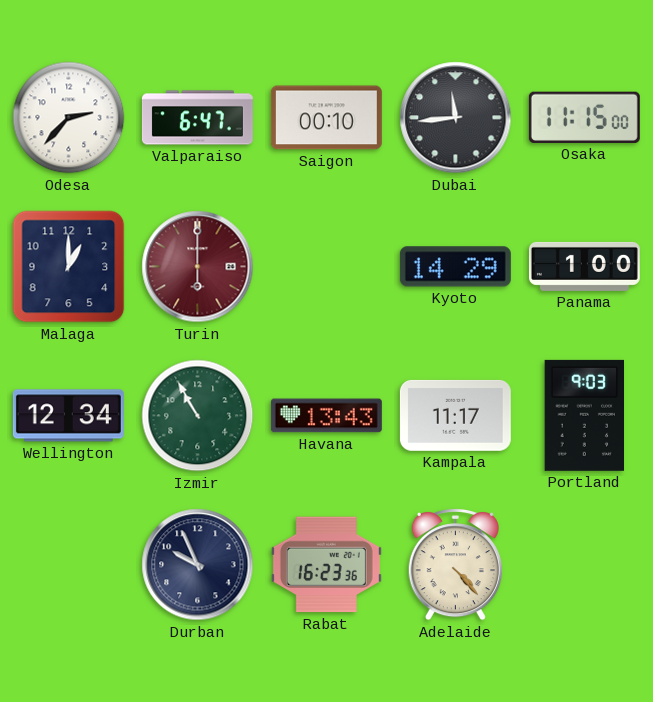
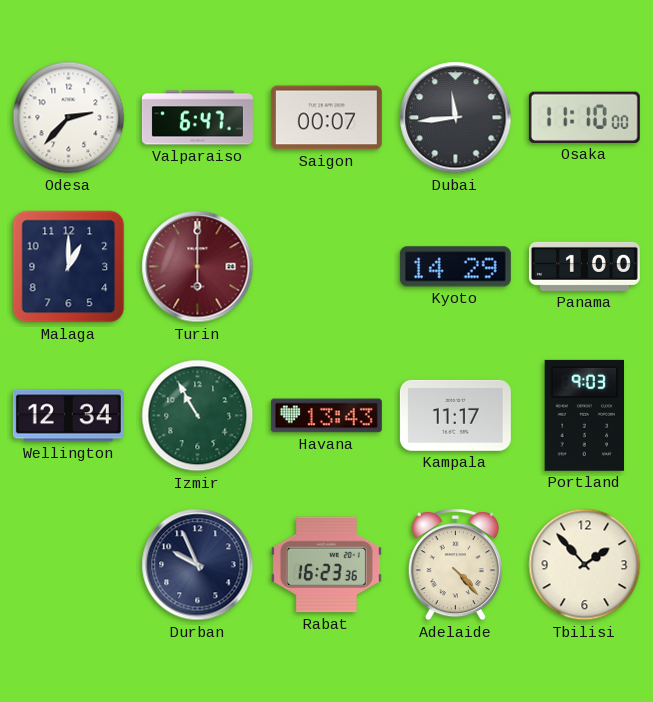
Saigon: 00:10 -> 00:07
Osaka: 11:15 -> 11:10
Tbilisi: none -> 1:53
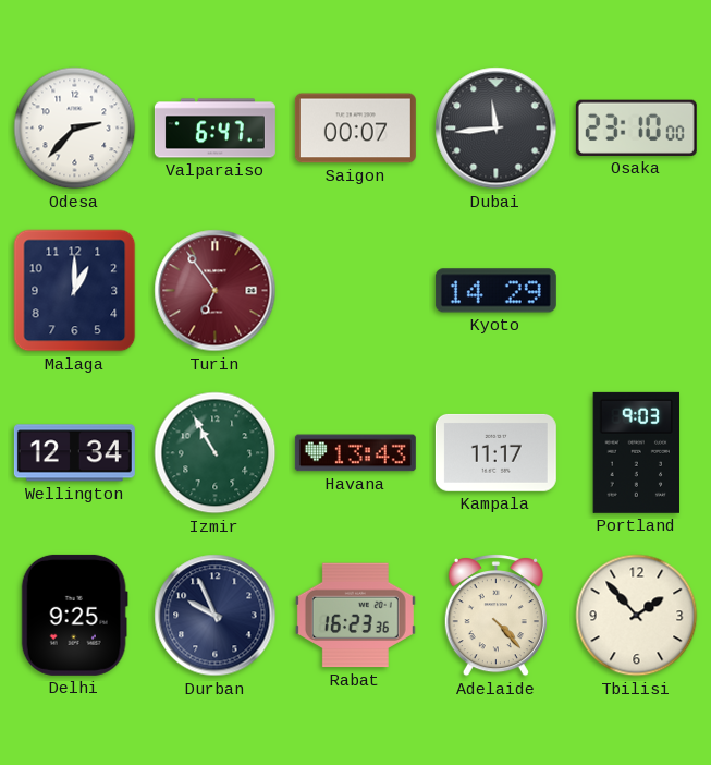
Osaka: 11:10 -> 23:10
Turin: 6:00 -> 6:54
Panama: 1:00 -> none
Delhi: none -> 9:25
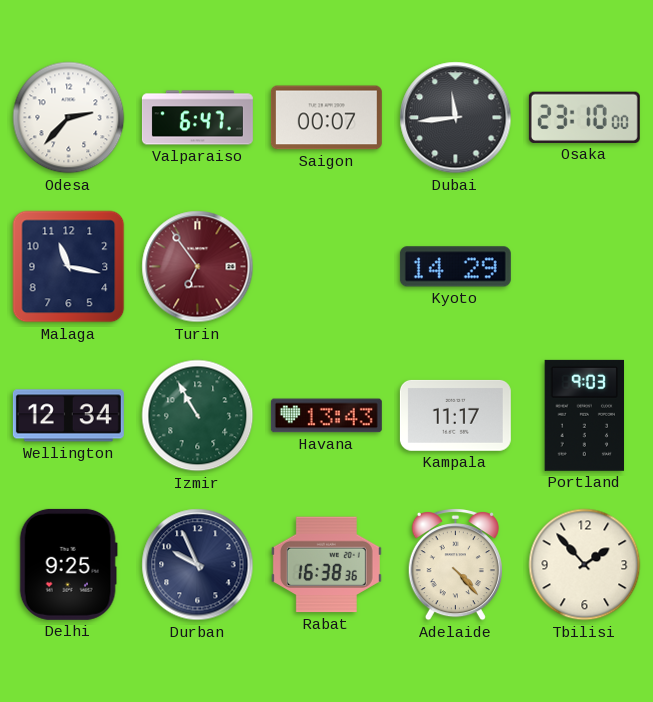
Malaga: 1:00 -> 11:17
Rabat: 16:23 -> 16:38
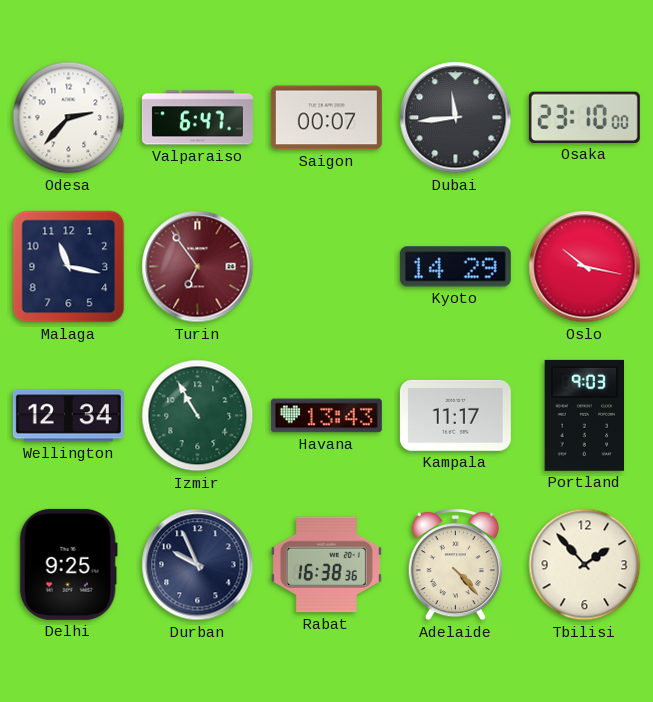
Oslo: none -> 10:17
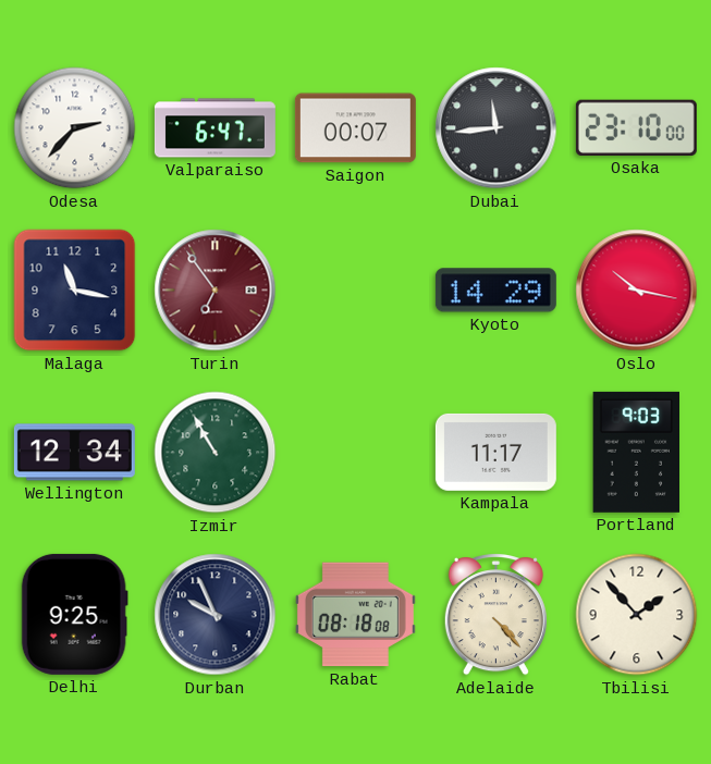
Havana: 13:43 -> none
Rabat: 16:38 -> 08:18
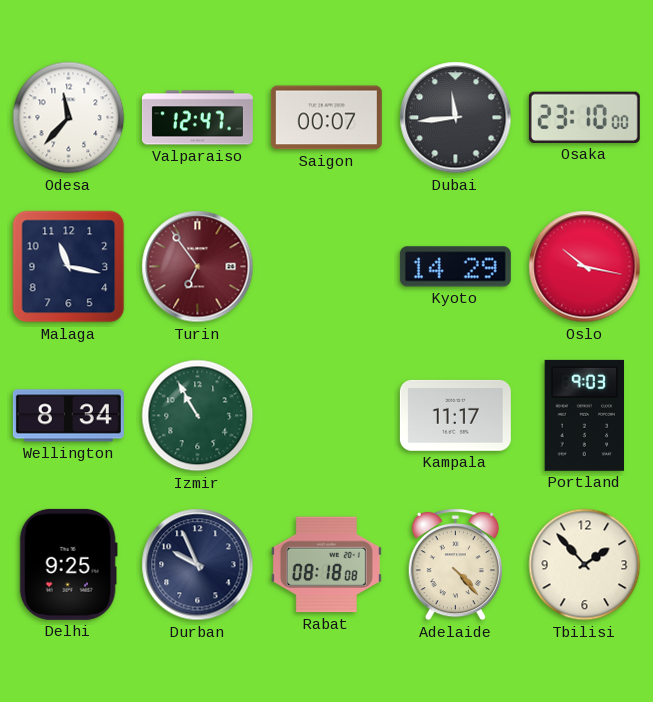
Odesa: 2:37 -> 11:37
Valparaiso: 6:47 -> 12:47
Wellington: 12:34 -> 8:34
